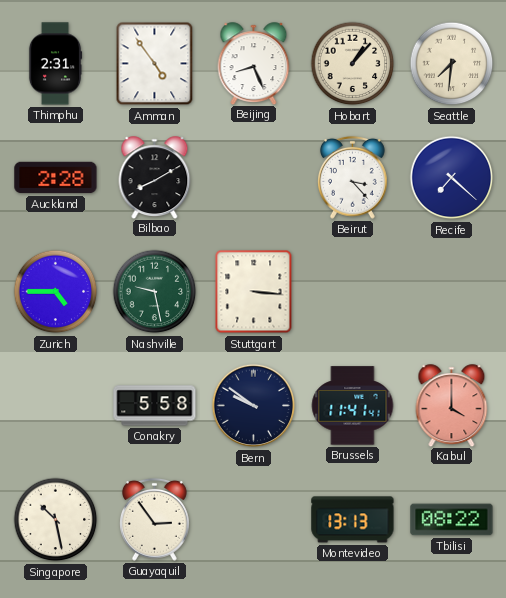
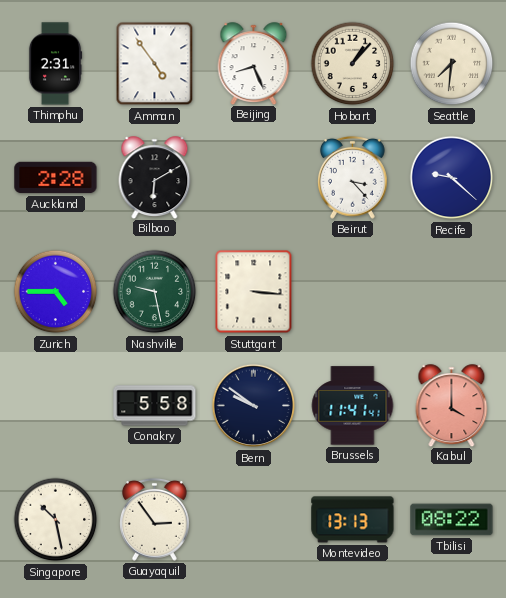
Bilbao: 8:10 -> 6:10
Recife: 7:22 -> 9:22
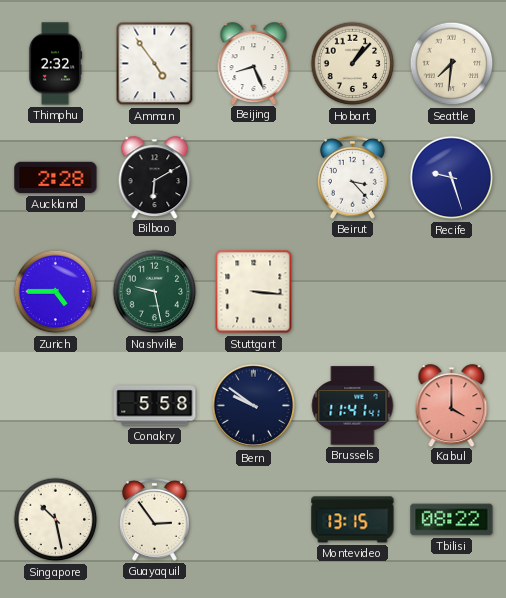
Thimphu: 2:31 -> 2:32
Recife: 9:22 -> 9:27
Montevideo: 13:13 -> 13:15
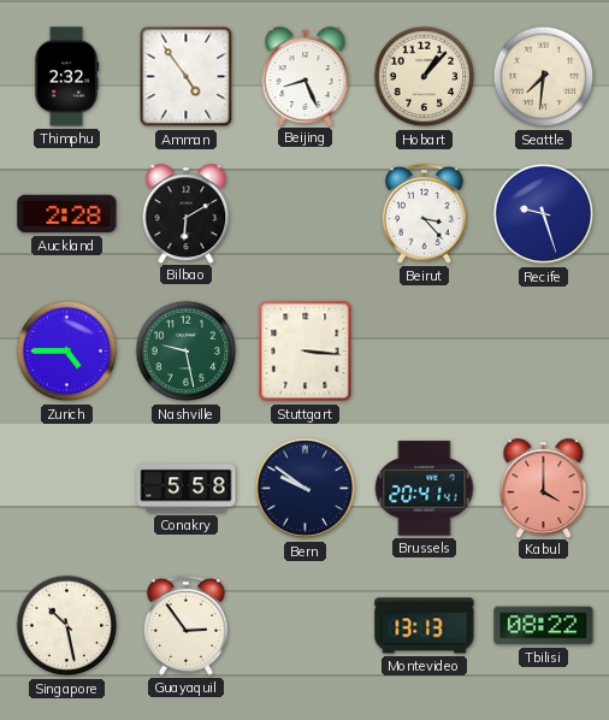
Brussels: 11:41 -> 20:41
Montevideo: 13:15 -> 13:13
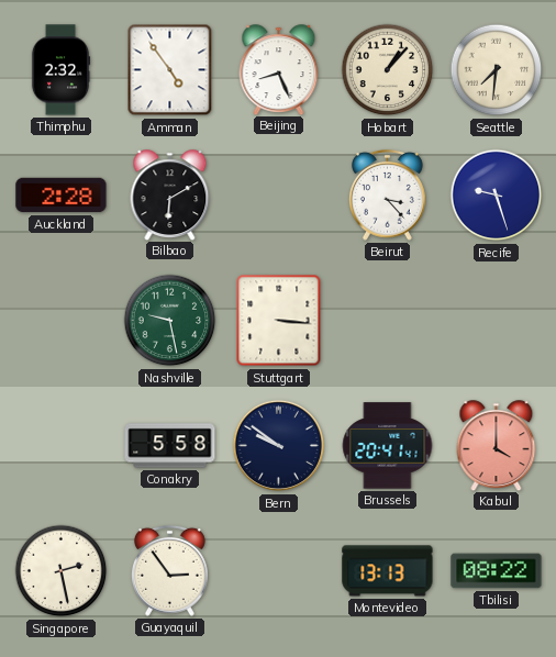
Zurich: 4:45 -> none
Singapore: 10:28 -> 2:28
